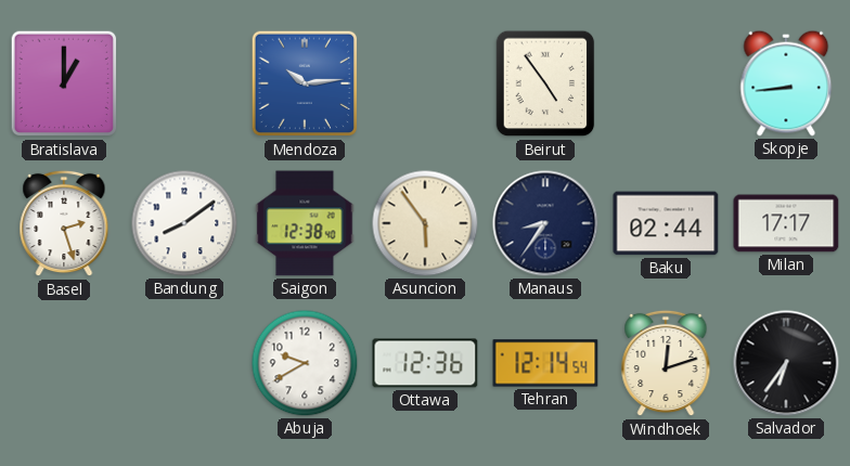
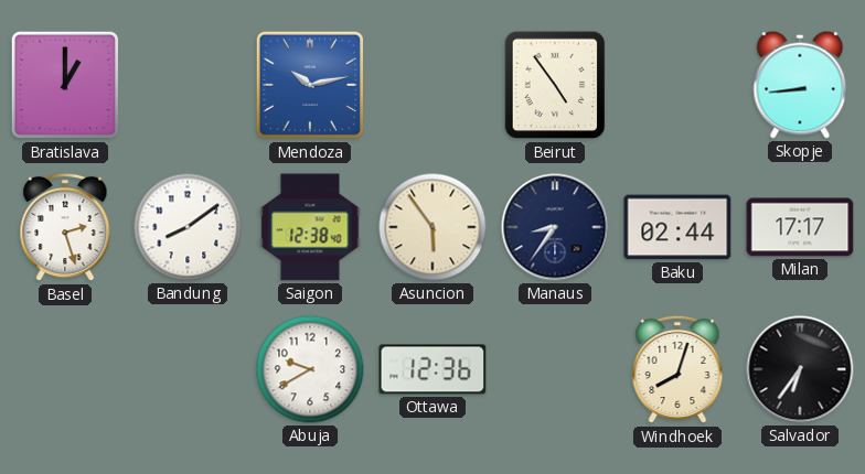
Mendoza: 10:14 -> 10:13
Tehran: 12:14 -> none
Windhoek: 12:12 -> 8:03
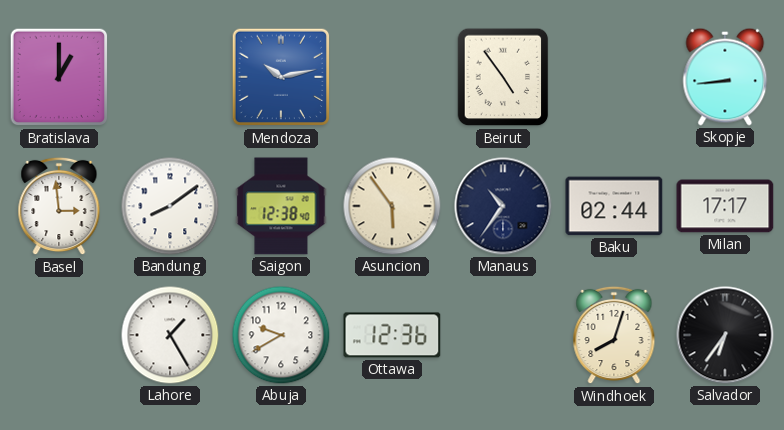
Basel: 2:27 -> 2:59
Manaus: 8:36 -> 10:36
Lahore: none -> 1:25
